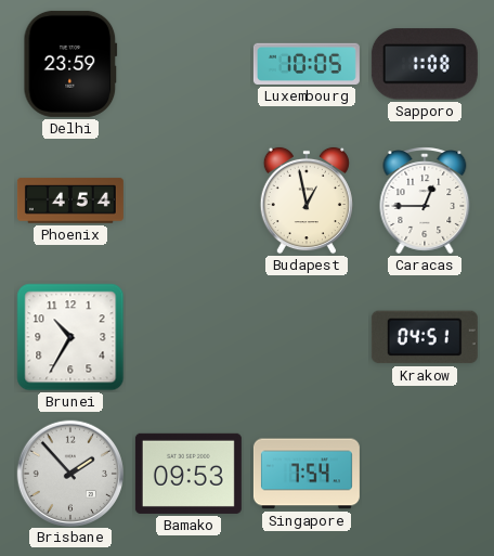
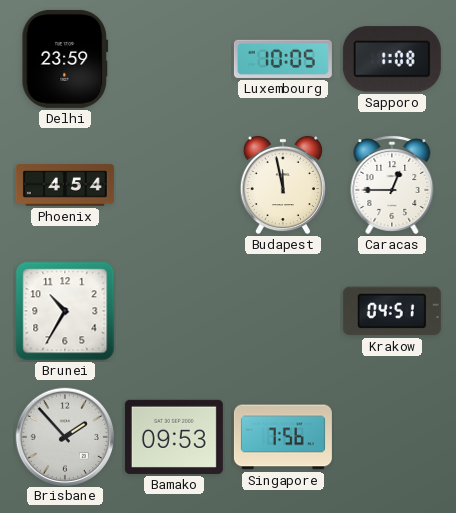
Budapest: 12:58 -> 11:58
Singapore: 7:54 -> 7:56
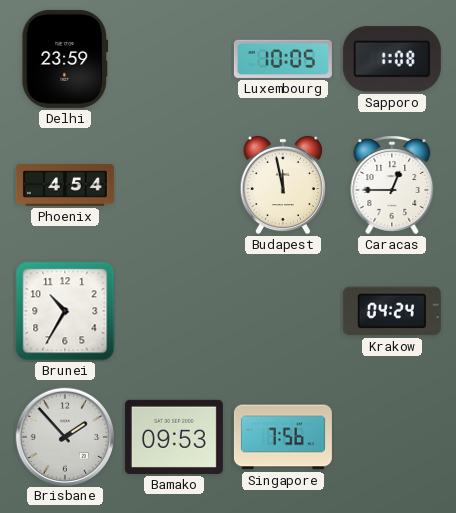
Krakow: 04:51 -> 04:24
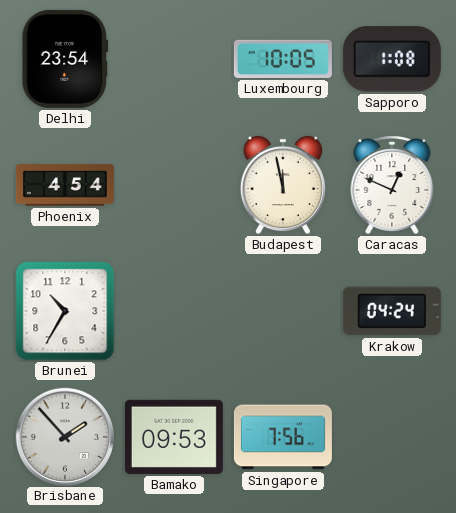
Delhi: 23:59 -> 23:54
Caracas: 12:45 -> 12:49
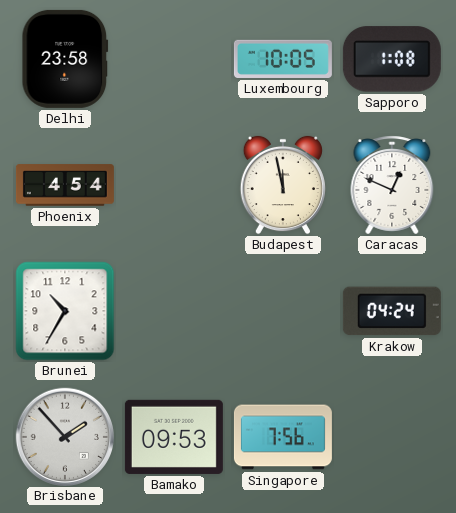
Delhi: 23:54 -> 23:58
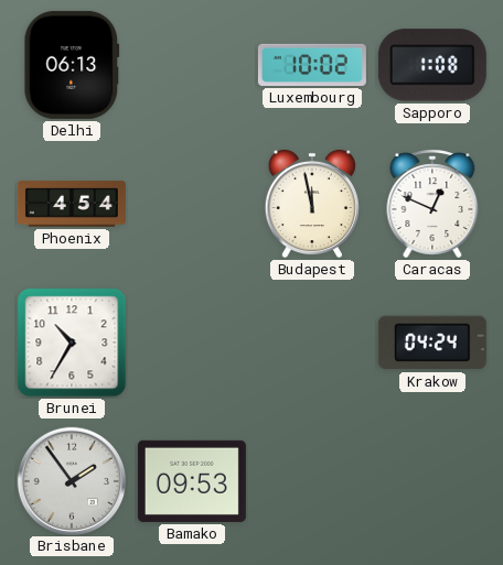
Delhi: 23:58 -> 06:13
Luxembourg: 10:05 -> 10:02
Brisbane: 1:53 -> 1:54
Singapore: 7:56 -> none
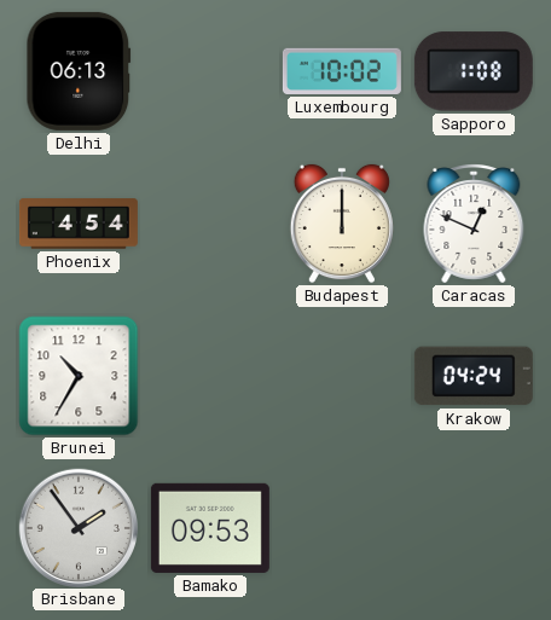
Budapest: 11:58 -> 12:00
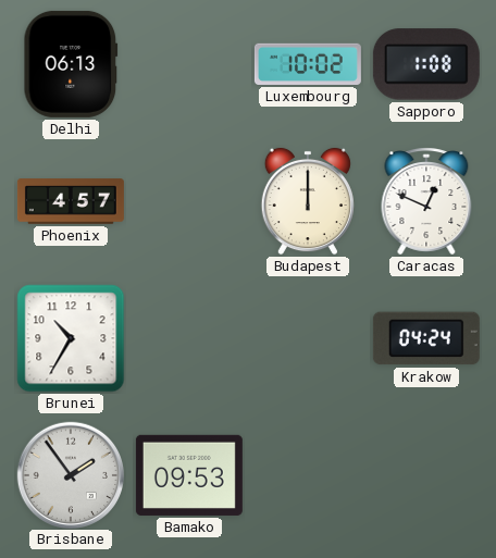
Phoenix: 4:54 -> 4:57
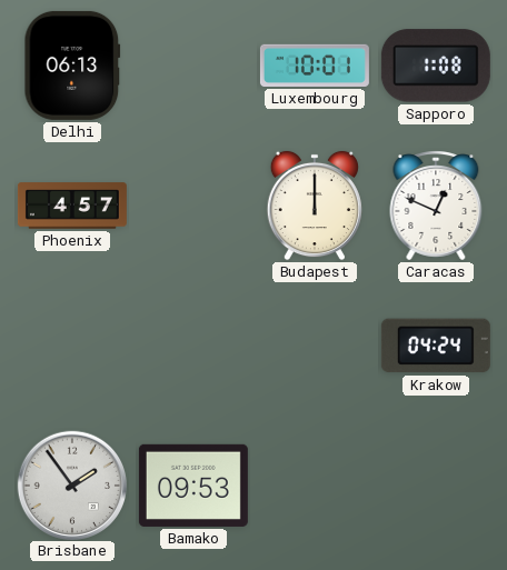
Luxembourg: 10:02 -> 10:01
Brunei: 10:35 -> none
